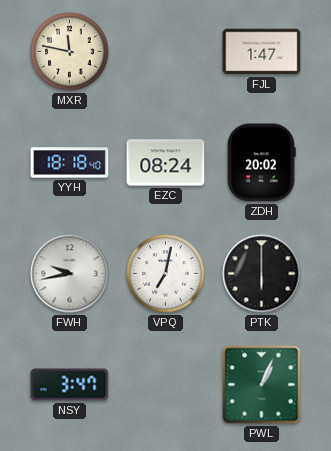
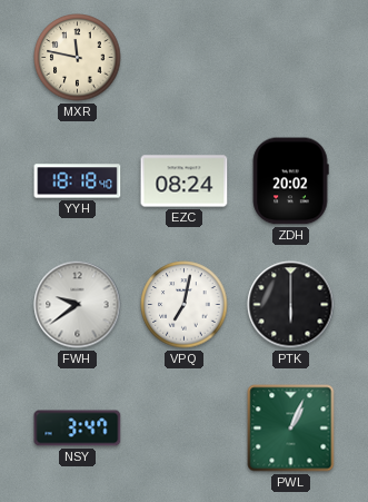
FJL: 1:47 -> none
FWH: 9:43 -> 9:39
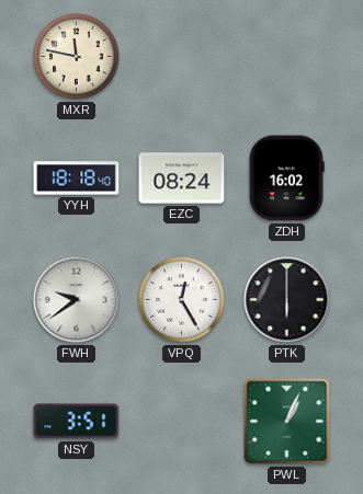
ZDH: 20:02 -> 16:02
VPQ: 7:02 -> 12:25
NSY: 3:47 -> 3:51
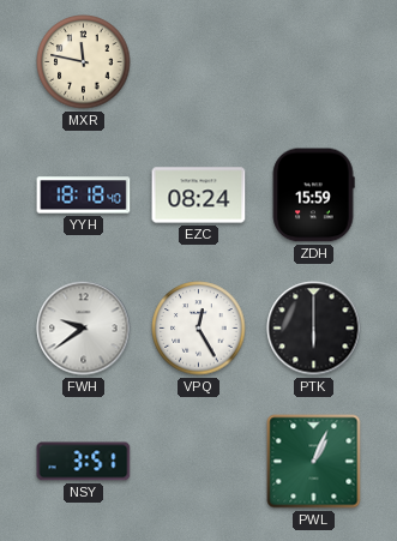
ZDH: 16:02 -> 15:59
